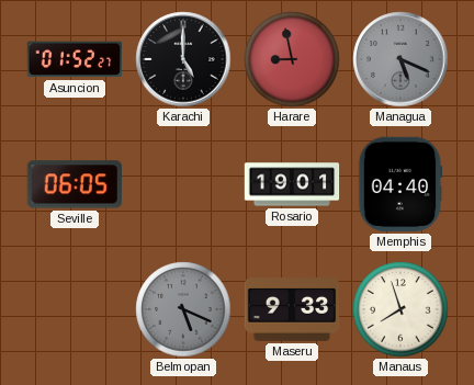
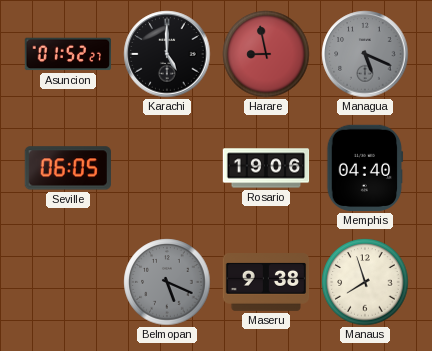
Rosario: 19:01 -> 19:06
Maseru: 9:33 -> 9:38
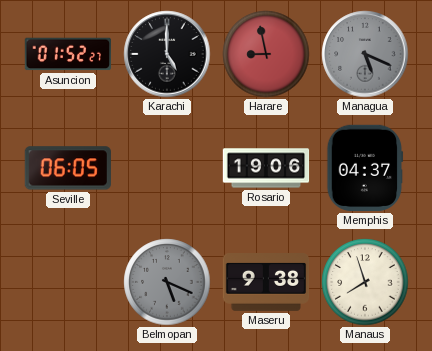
Memphis: 04:40 -> 04:37
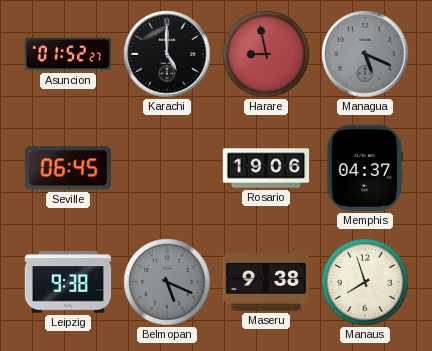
Seville: 06:05 -> 06:45
Leipzig: none -> 9:38
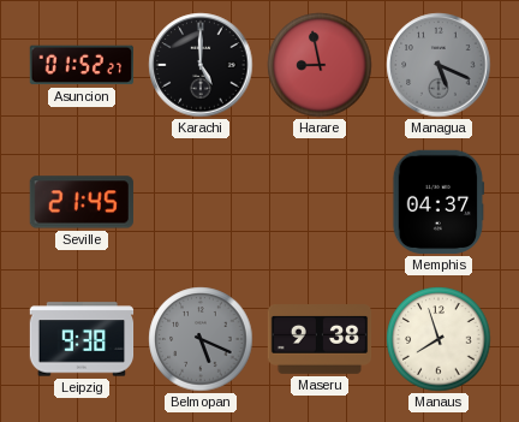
Seville: 06:45 -> 21:45
Rosario: 19:06 -> none
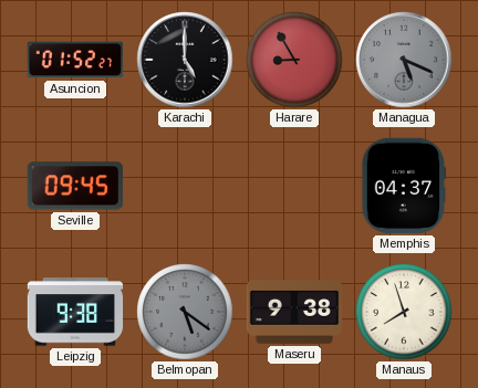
Harare: 8:58 -> 8:55
Seville: 21:45 -> 09:45
Belmopan: 5:19 -> 5:21
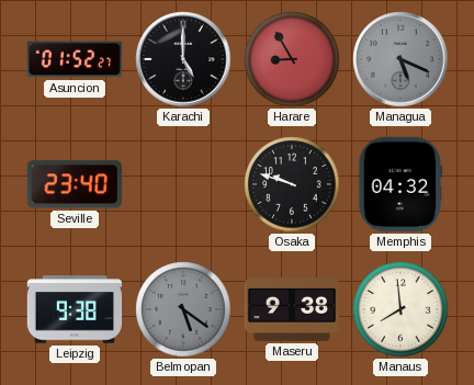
Seville: 09:45 -> 23:40
Osaka: none -> 9:48
Memphis: 04:37 -> 04:32
Manaus: 7:57 -> 7:59
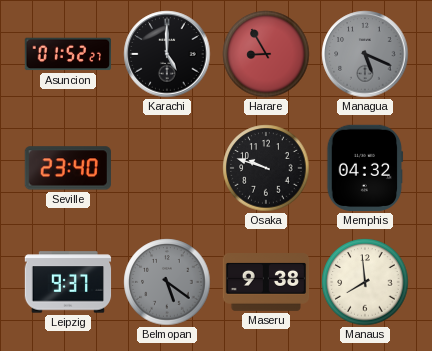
Leipzig: 9:38 -> 9:37
